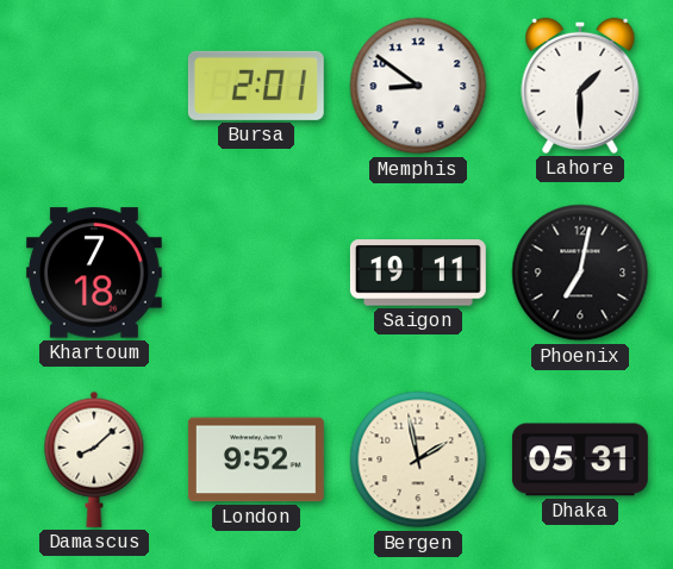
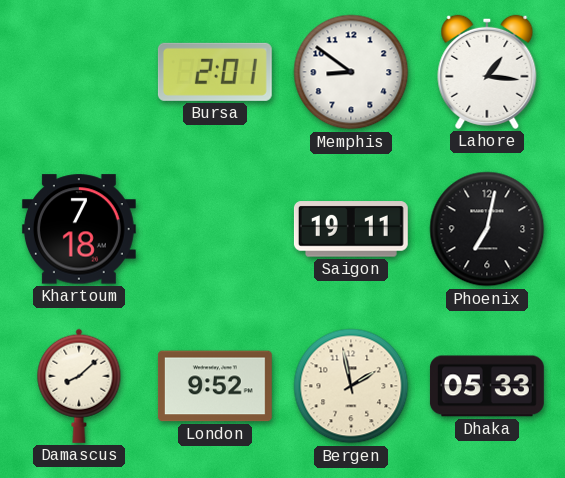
Lahore: 1:30 -> 1:16
Dhaka: 05:31 -> 05:33
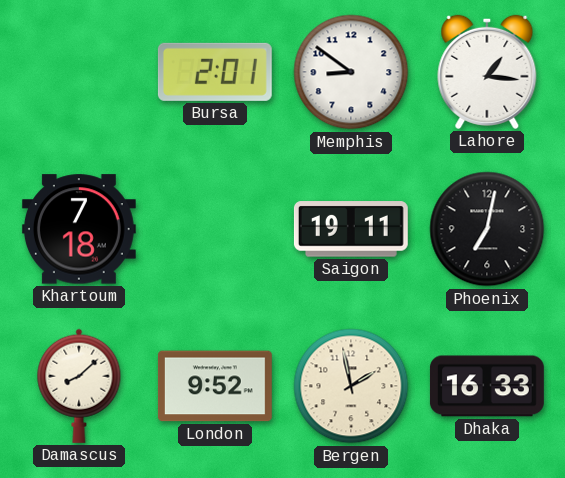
Dhaka: 05:33 -> 16:33
